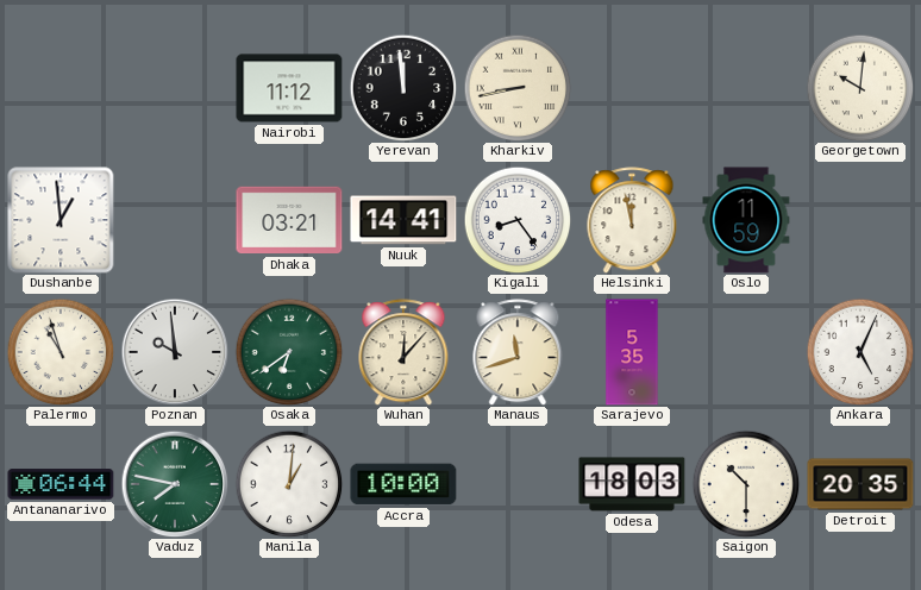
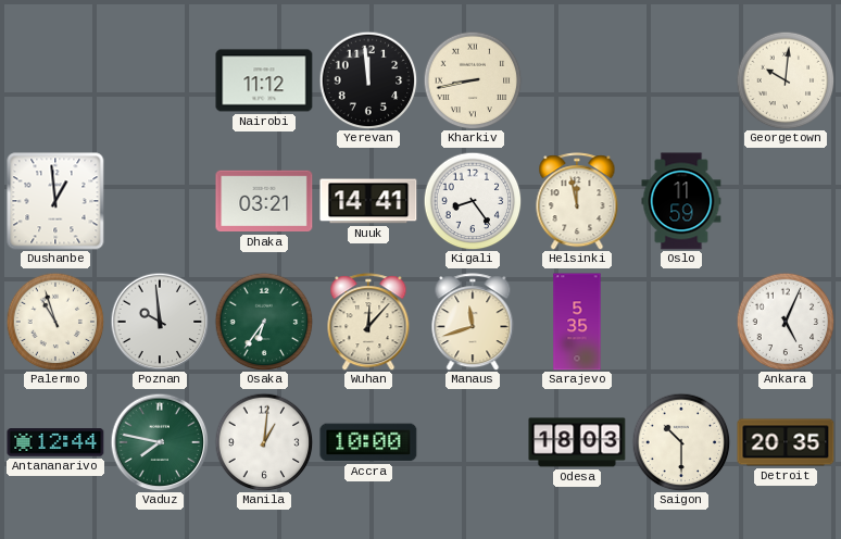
Osaka: 6:39 -> 6:36
Antananarivo: 06:44 -> 12:44
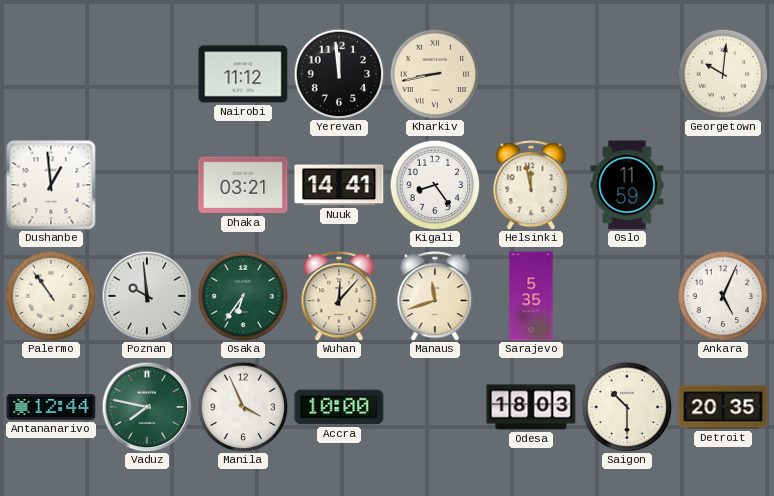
Palermo: 10:57 -> 10:54
Manila: 1:01 -> 3:56
